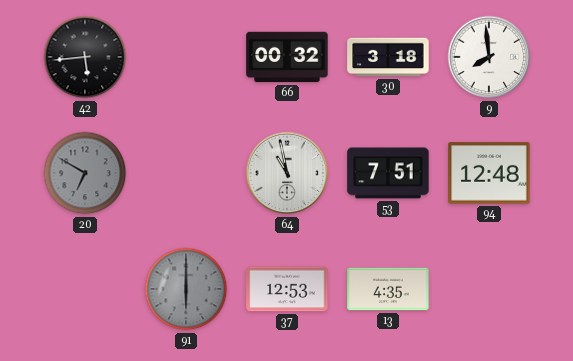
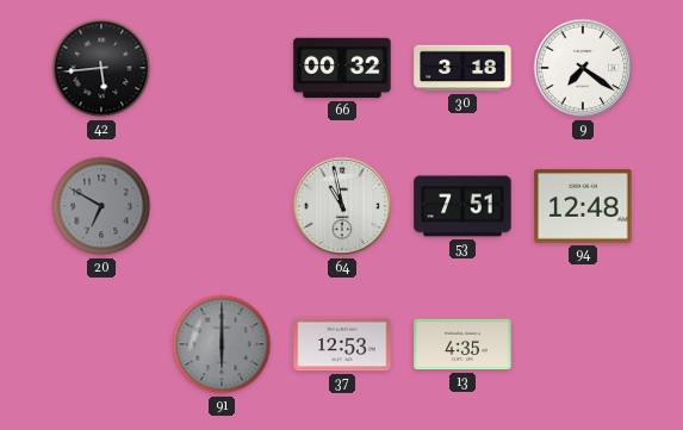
9: 7:59 -> 7:21
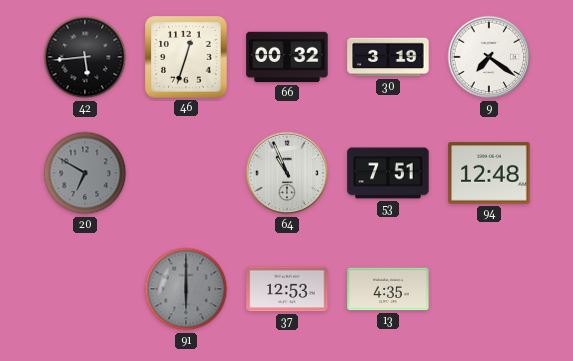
46: none -> 12:33
30: 3:18 -> 3:19
64: 10:58 -> 10:56
